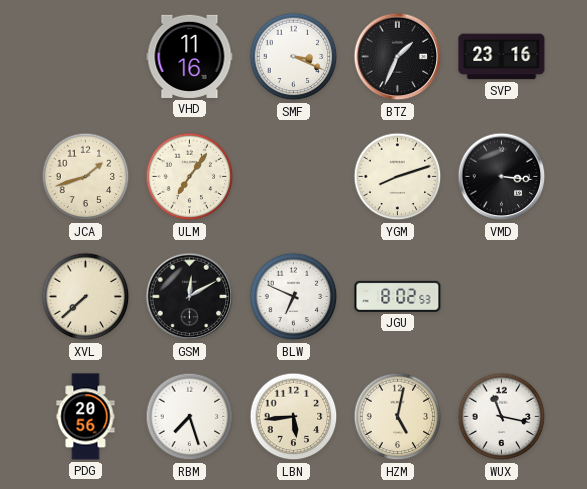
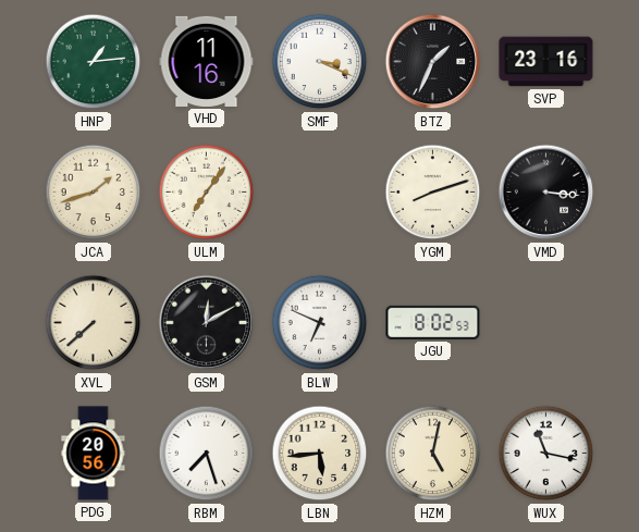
HNP: none -> 1:14
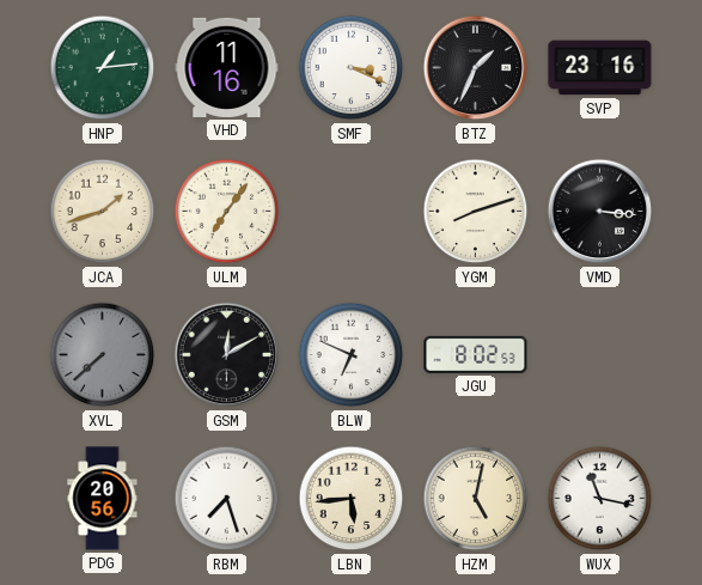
XVL dial: cream -> grey
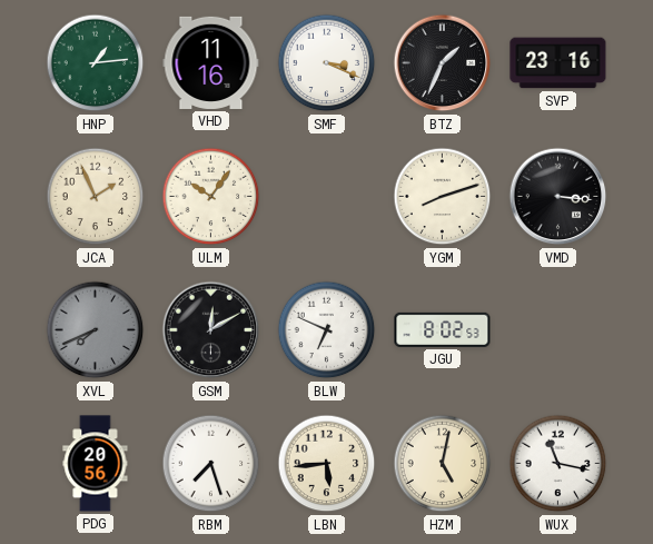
JCA: 1:42 -> 1:56
ULM: 7:06 -> 10:06
XVL: 7:38 -> 7:41
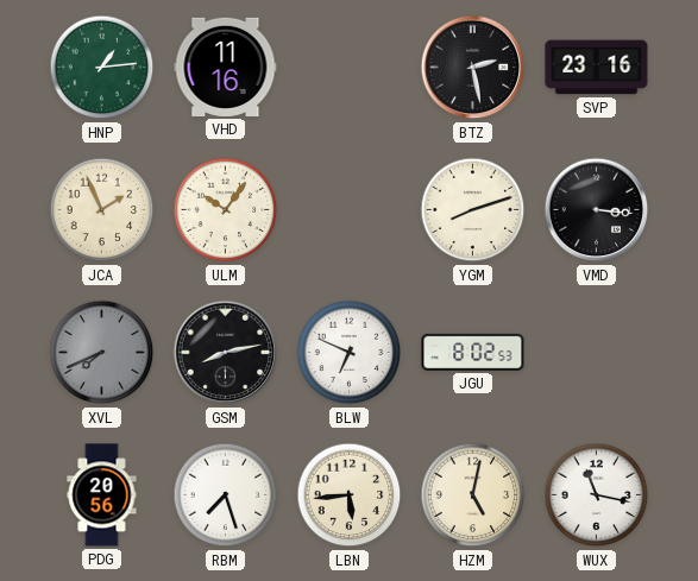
SMF: 3:19 -> none
BTZ: 1:34 -> 2:28
GSM: 12:10 -> 8:13
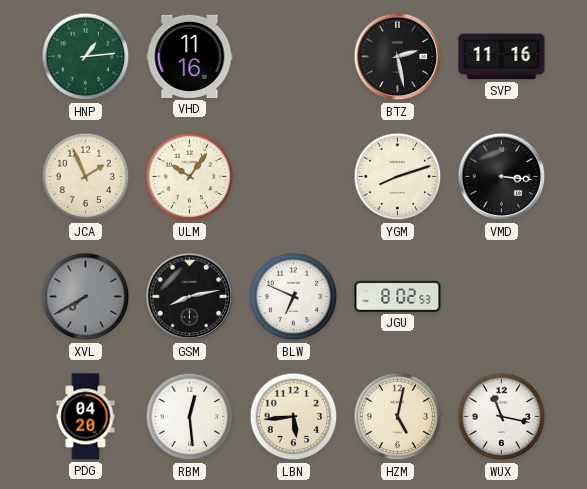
SVP: 23:16 -> 11:16
XVL: 7:41 -> 7:40
PDG: 20:56 -> 04:20
RBM: 7:27 -> 12:29
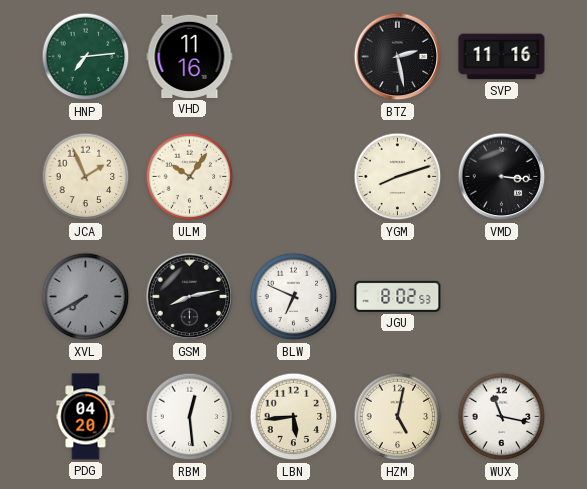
HNP: 1:14 -> 7:14
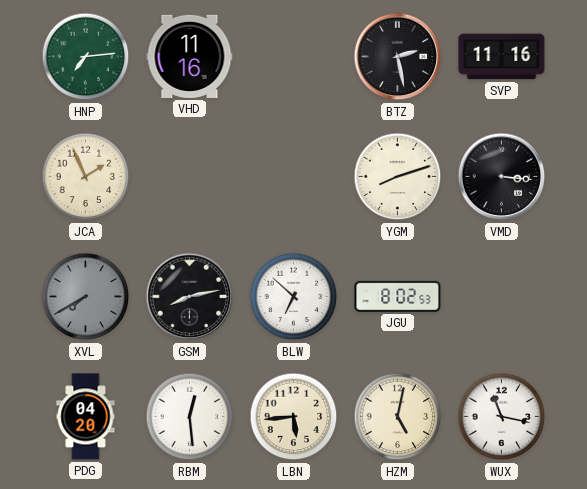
ULM: 10:06 -> none
BLW: 6:49 -> 6:52
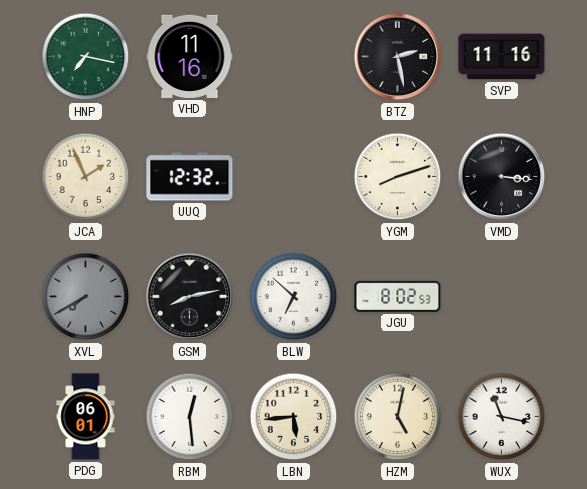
HNP: 7:14 -> 7:17
UUQ: none -> 12:32
PDG: 04:20 -> 06:01
